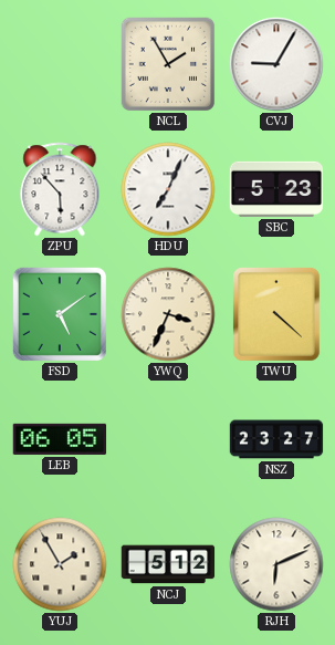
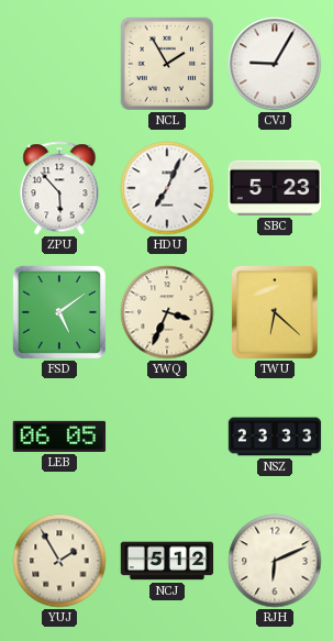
TWU: 4:22 -> 6:22
NSZ: 23:27 -> 23:33
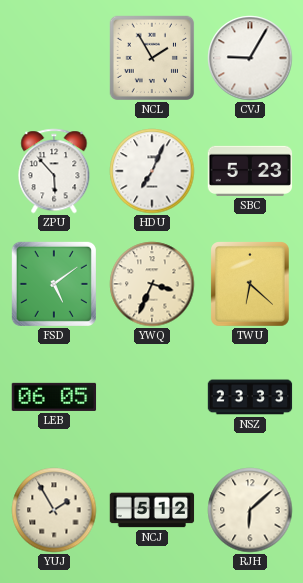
RJH: 6:11 -> 6:08
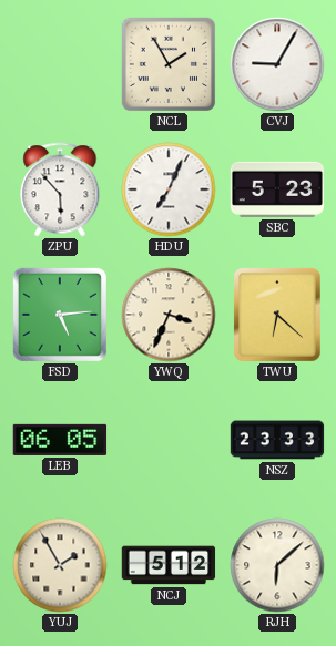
FSD: 5:09 -> 5:14
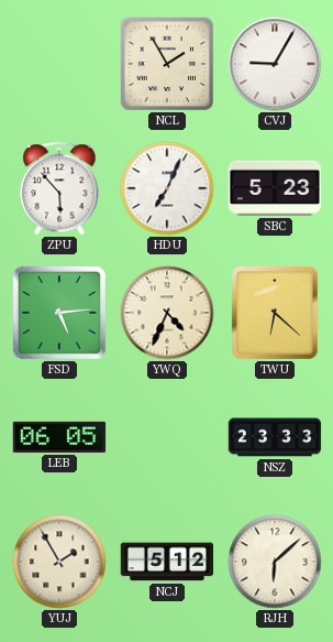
YWQ: 3:34 -> 4:34
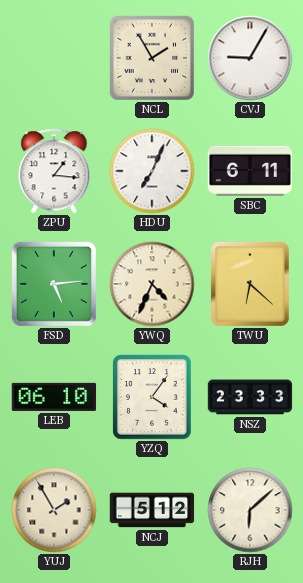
ZPU: 5:53 -> 1:16
SBC: 5:23 -> 6:11
LEB: 06:05 -> 06:10
YZQ: none -> 4:06
